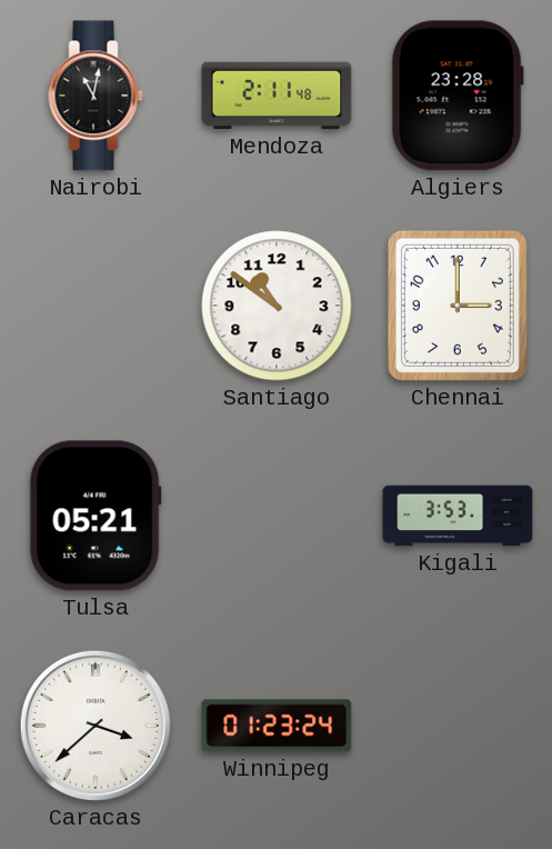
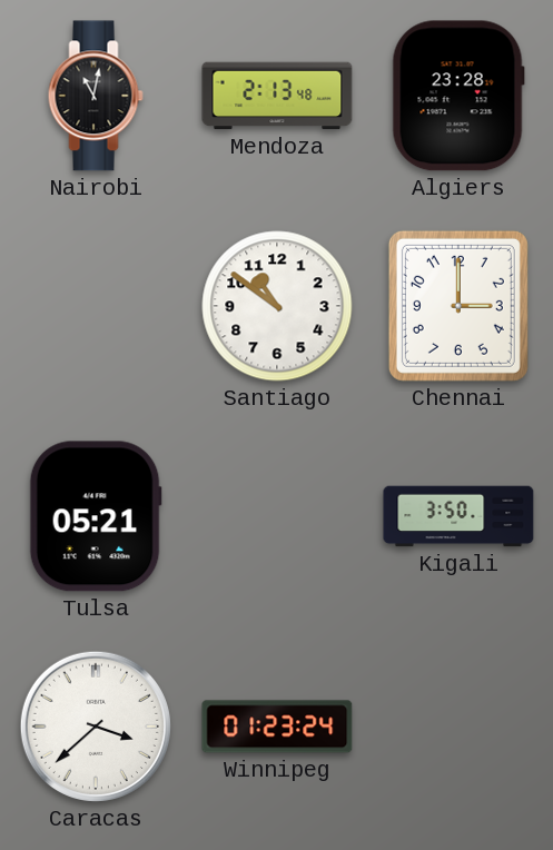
Mendoza: 2:11 -> 2:13
Kigali: 3:53 -> 3:50
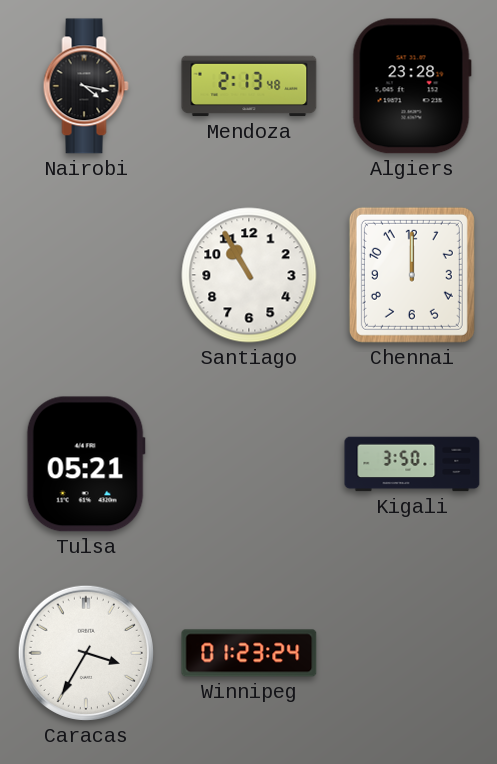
Nairobi: 11:02 -> 4:17
Santiago: 10:51 -> 10:55
Chennai: 3:00 -> 12:00
Caracas: 3:38 -> 3:35
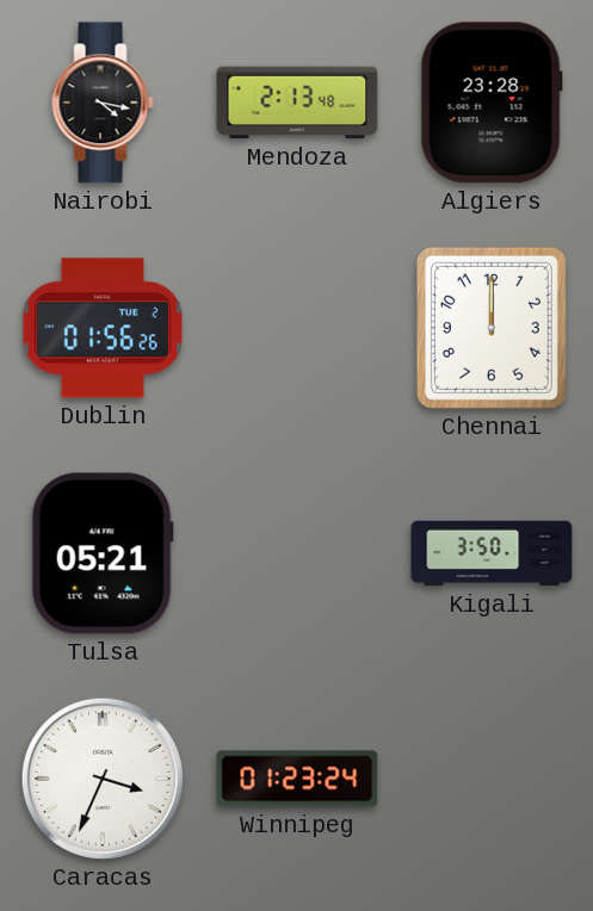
Dublin: none -> 01:56
Santiago: 10:55 -> none
Caracas: 3:35 -> 3:34
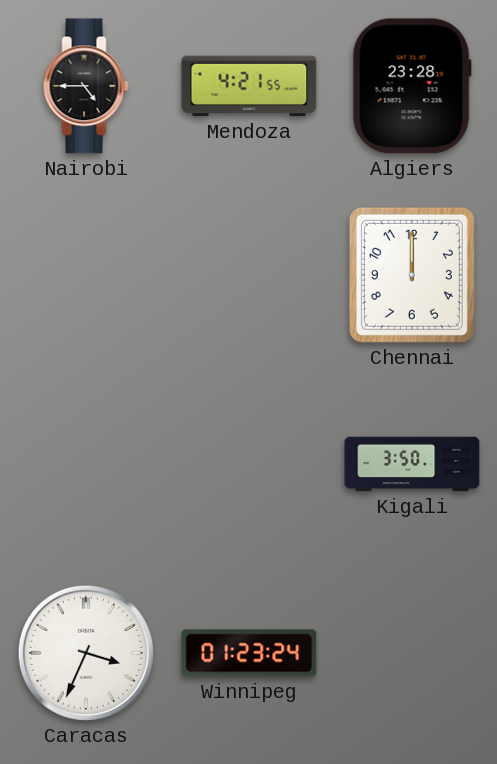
Nairobi: 4:17 -> 4:45
Mendoza: 2:13 -> 4:21
Dublin: 01:56 -> none
Tulsa: 05:21 -> none
